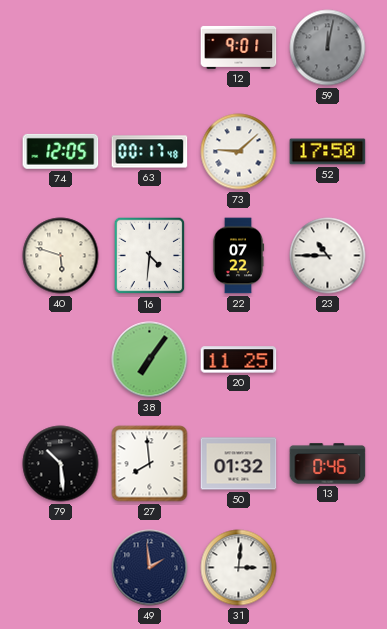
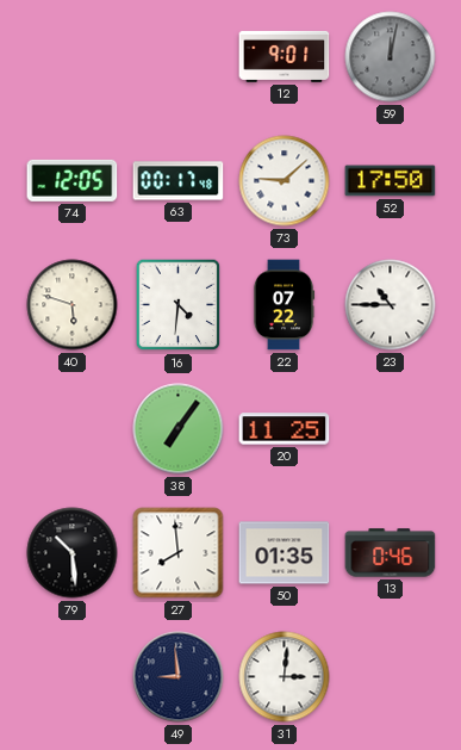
50: 01:32 -> 01:35
49: 1:59 -> 8:59
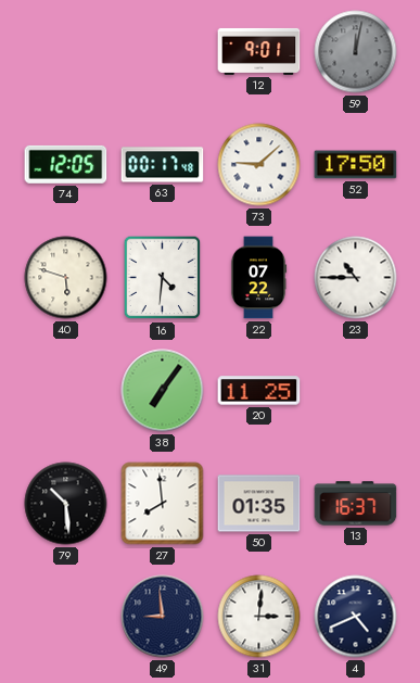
13: 0:46 -> 16:37
4: none -> 4:41
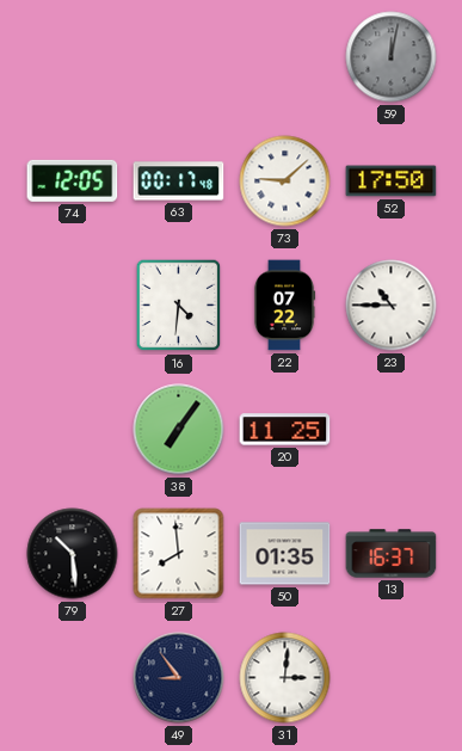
12: 9:01 -> none
40: 5:48 -> none
49: 8:59 -> 8:54
4: 4:41 -> none
